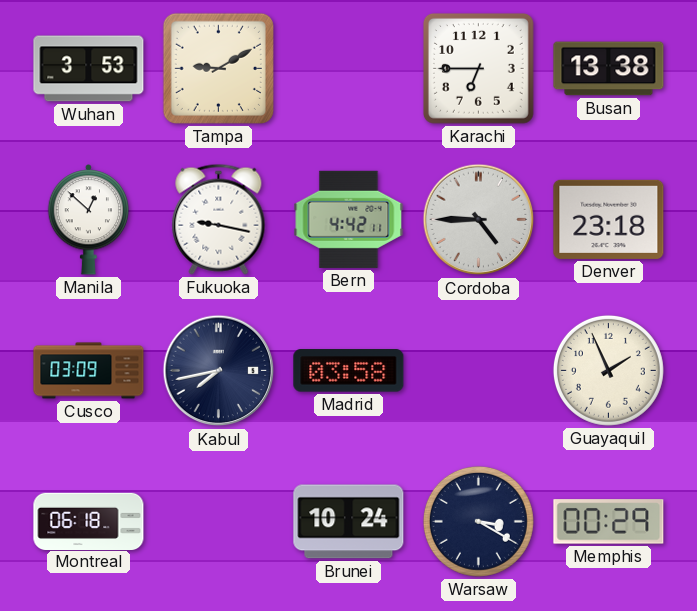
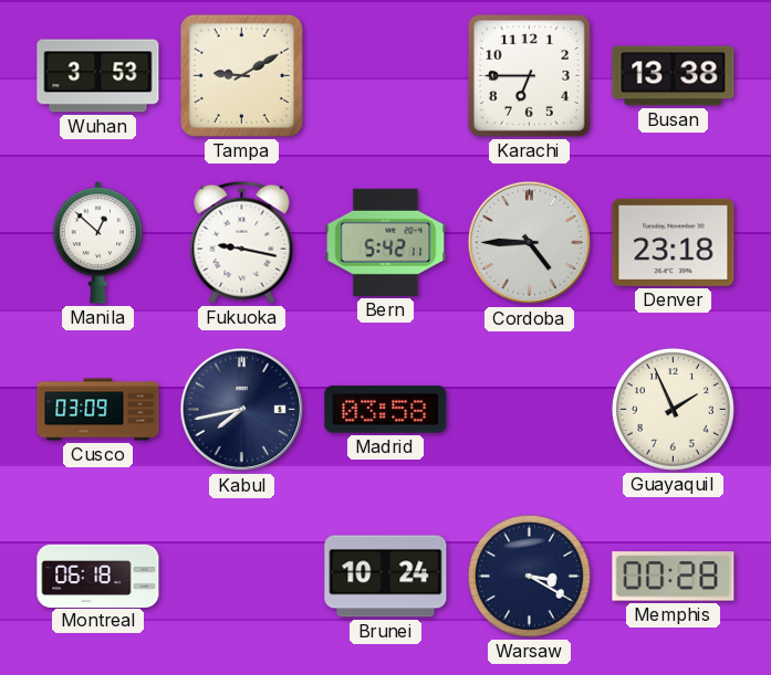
Bern: 4:42 -> 5:42
Memphis: 00:29 -> 00:28
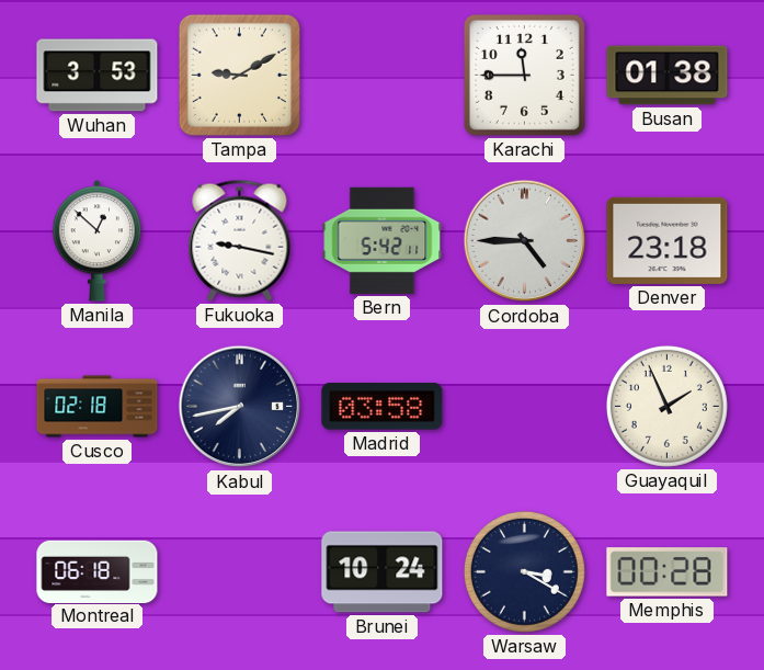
Karachi: 6:45 -> 11:45
Busan: 13:38 -> 01:38
Cusco: 03:09 -> 02:18
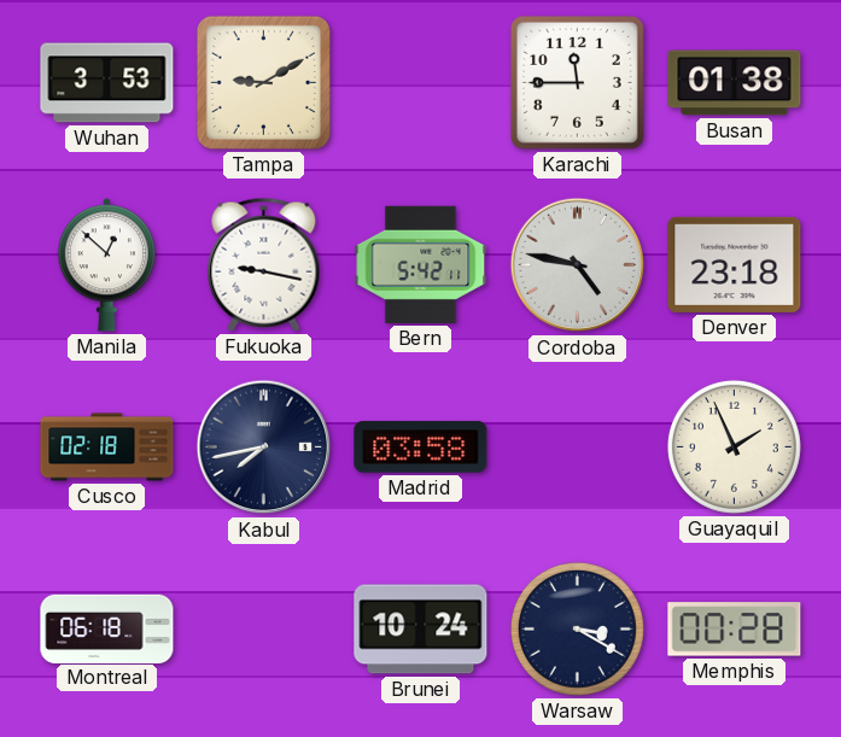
Cordoba: 4:45 -> 4:47
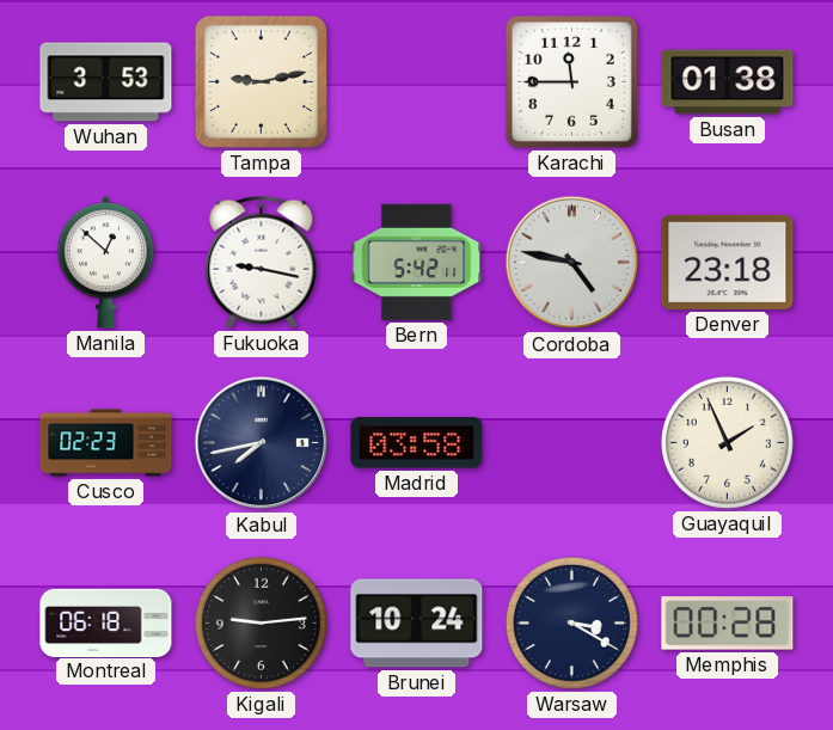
Tampa: 9:10 -> 9:13
Cusco: 02:18 -> 02:23
Kigali: none -> 9:14
